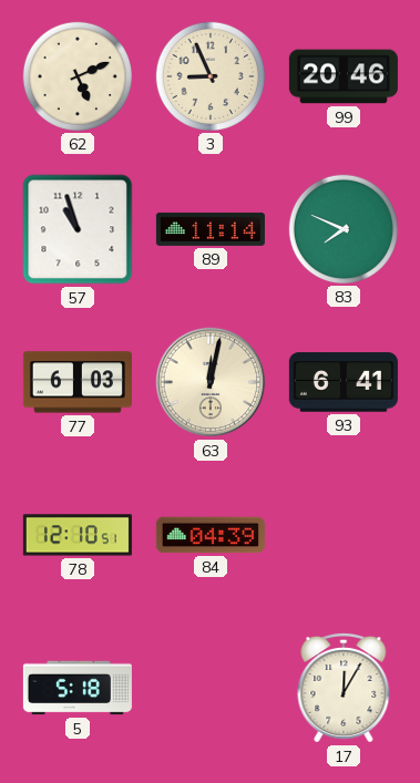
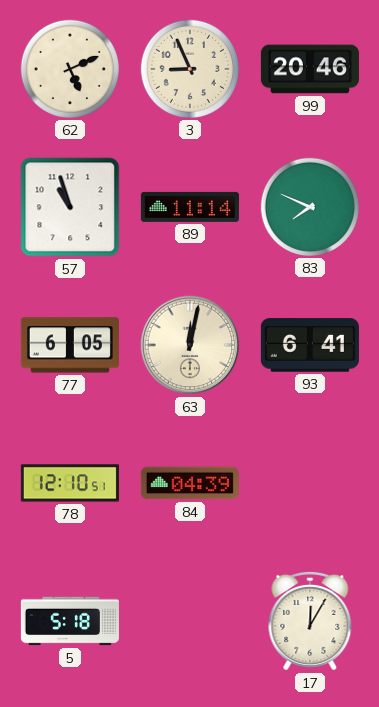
77: 6:03 -> 6:05
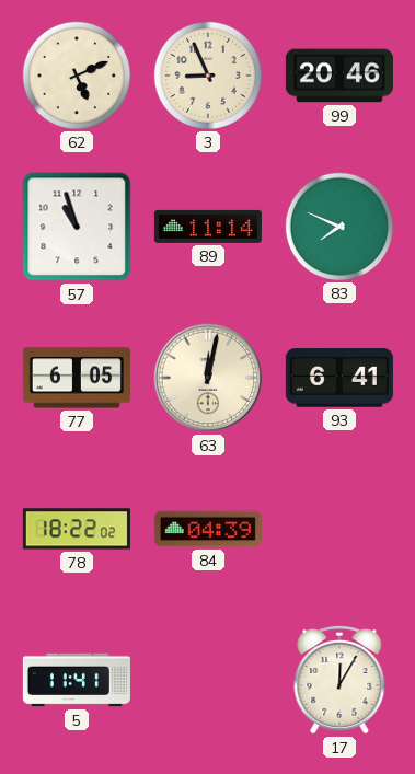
78: 12:10 -> 18:22
5: 5:18 -> 11:41
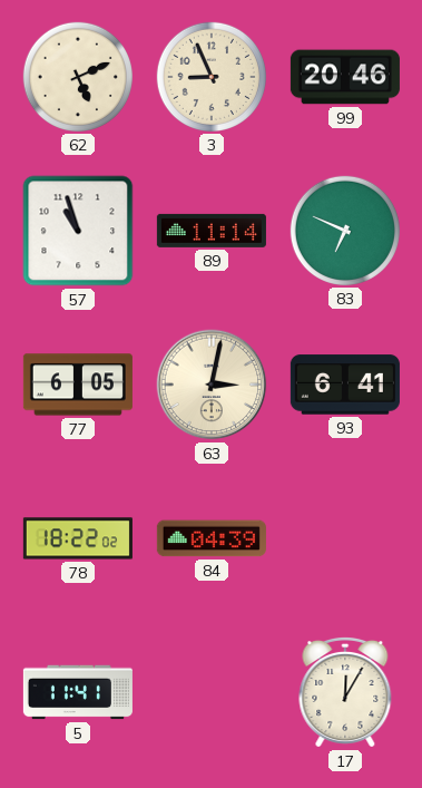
83: 7:49 -> 6:49
63: 12:02 -> 3:02
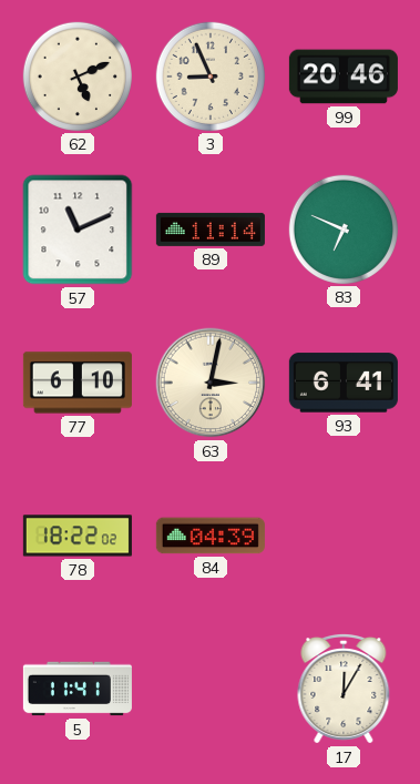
57: 10:57 -> 11:11
77: 6:05 -> 6:10
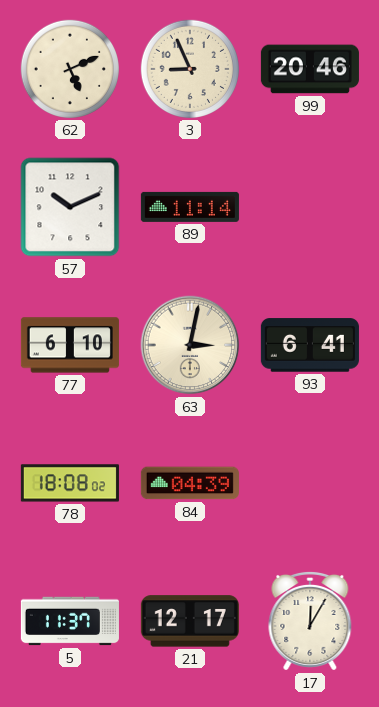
57: 11:11 -> 10:11
83: 6:49 -> none
78: 18:22 -> 18:08
5: 11:41 -> 11:37
21: none -> 12:17
